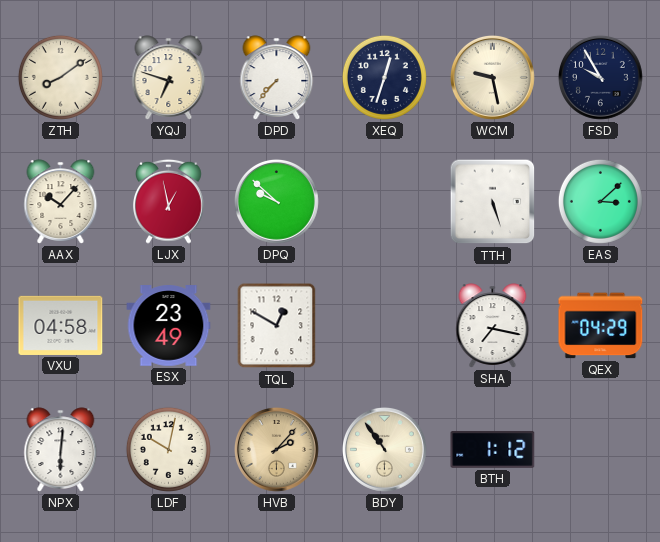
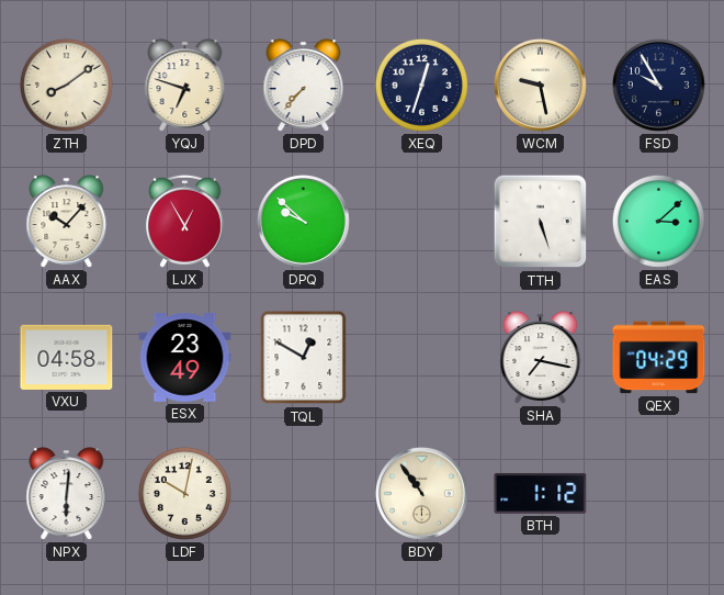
LJX: 12:58 -> 12:55
HVB: 2:07 -> none
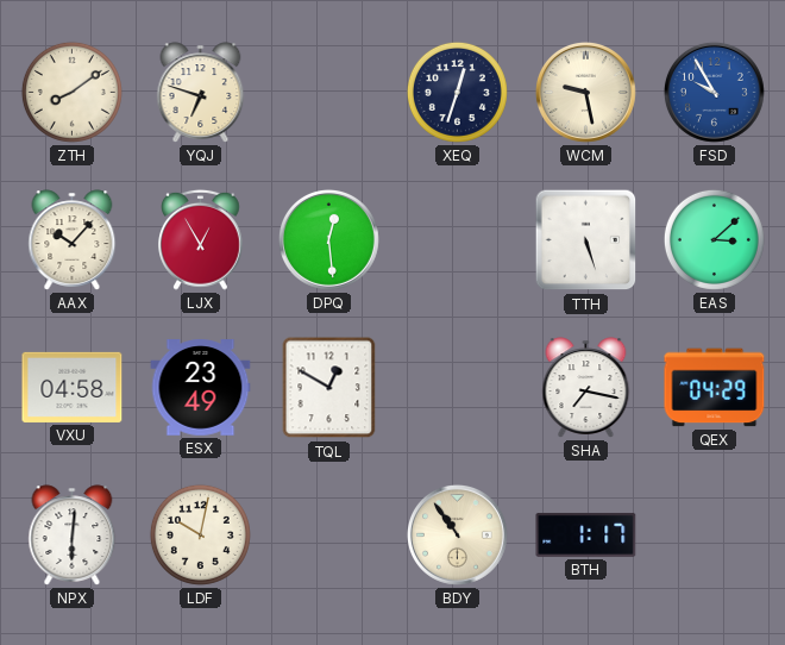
DPD: 7:37 -> none
FSD dial: navy -> blue
DPQ: 9:52 -> 12:29
BTH: 1:12 -> 1:17
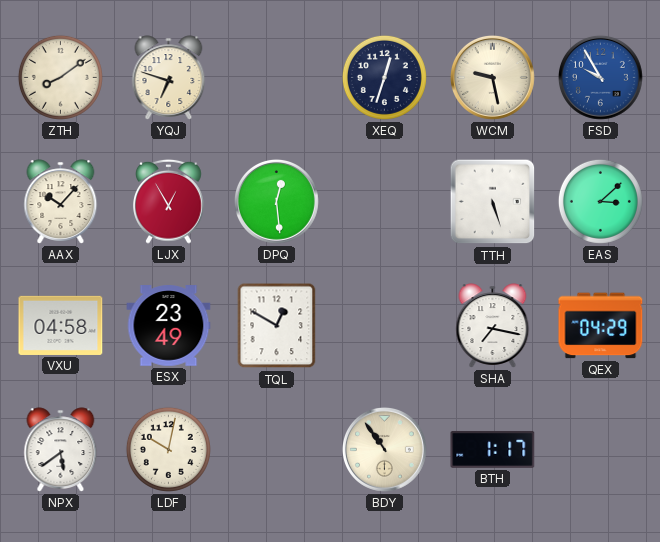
NPX: 6:01 -> 5:39
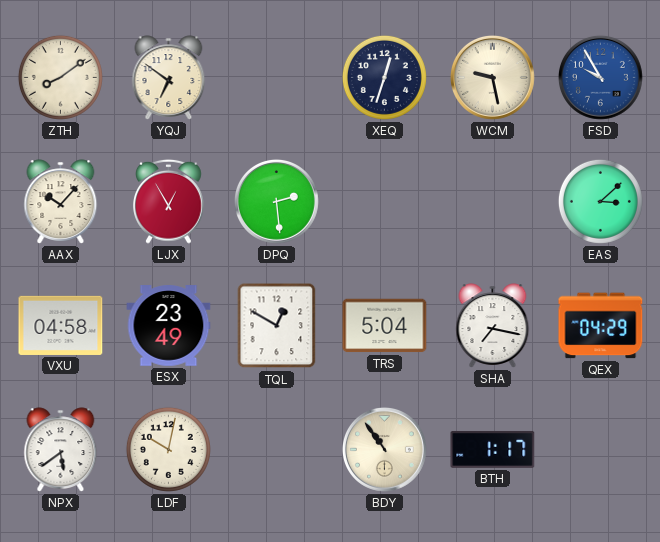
YQJ: 6:48 -> 6:51
DPQ: 12:29 -> 2:29
TTH: 5:27 -> none
TRS: none -> 5:04
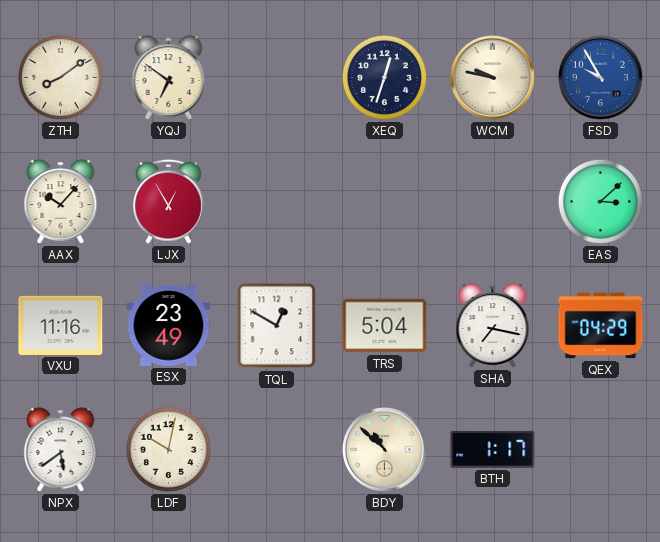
WCM: 9:28 -> 9:47
DPQ: 2:29 -> none
VXU: 04:58 -> 11:16
BDY: 10:54 -> 10:52
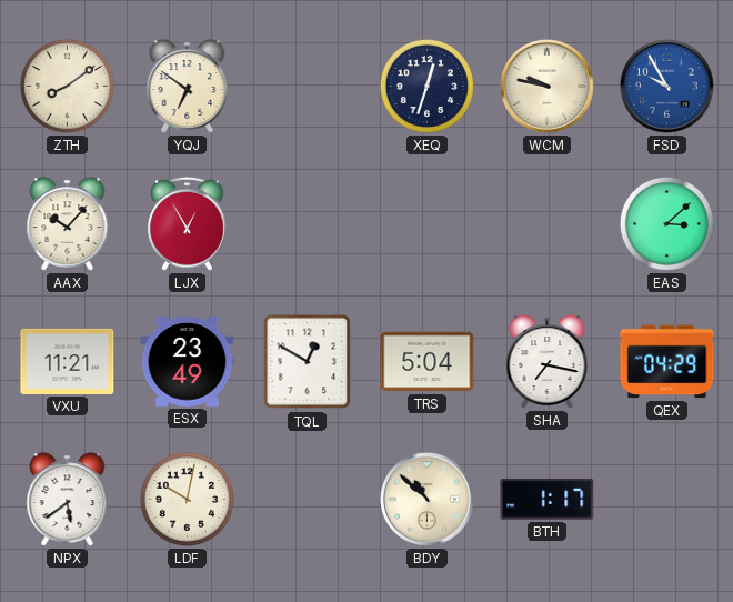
VXU: 11:16 -> 11:21
